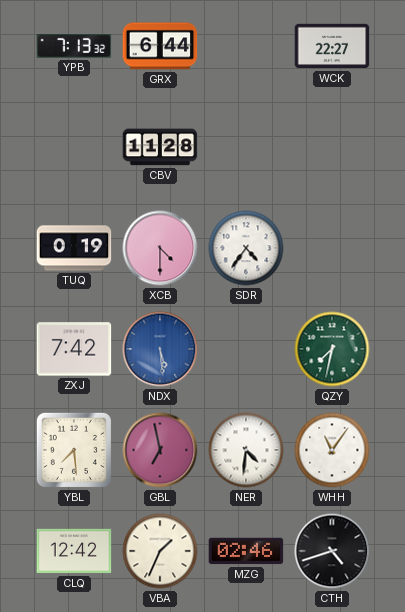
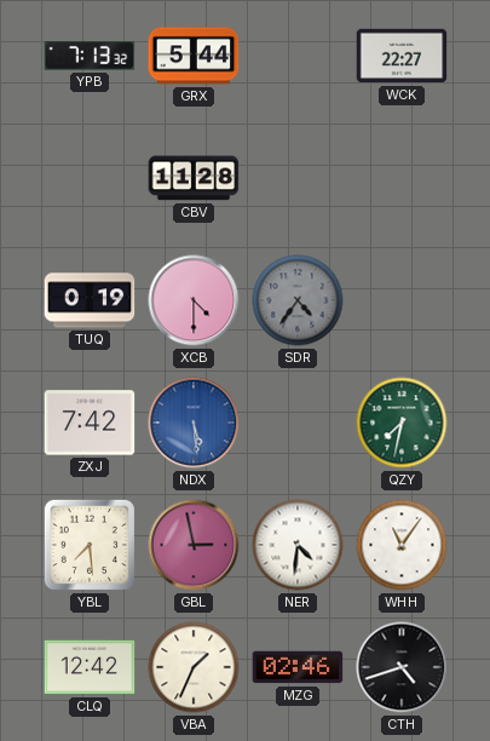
GRX: 6:44 -> 5:44
SDR dial: white -> grey
GBL: 6:58 -> 2:58
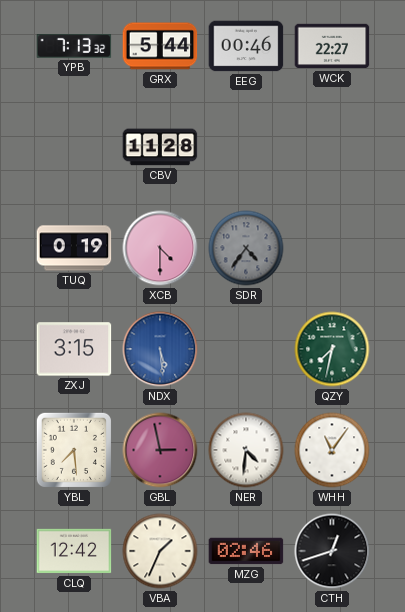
EEG: none -> 00:46
ZXJ: 7:42 -> 3:15
CTH: 4:42 -> 12:42
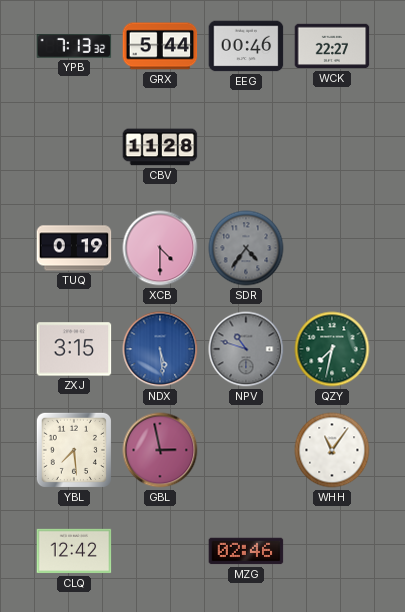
NPV: none -> 10:48
NER: 4:31 -> none
VBA: 1:34 -> none
CTH: 12:42 -> none
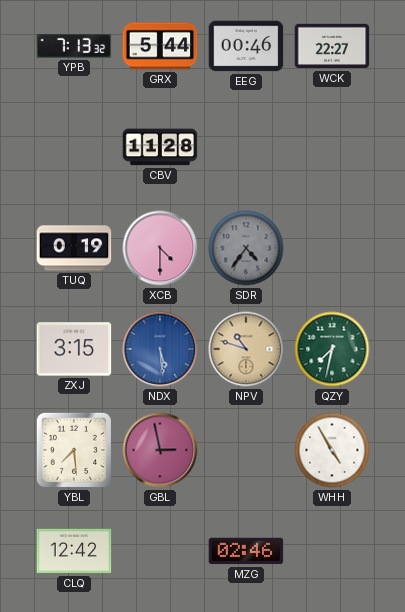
NPV dial: grey -> champagne
WHH: 11:06 -> 4:55
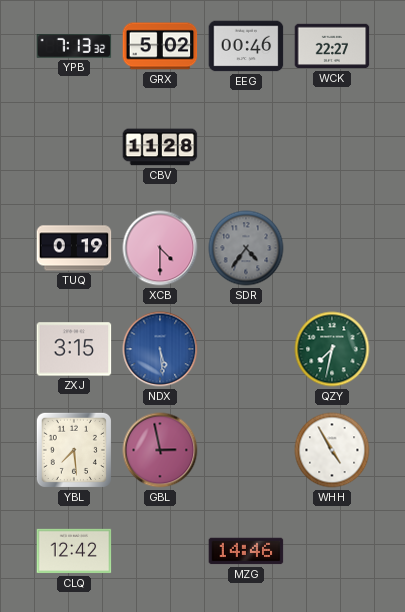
GRX: 5:44 -> 5:02
NPV: 10:48 -> none
MZG: 02:46 -> 14:46
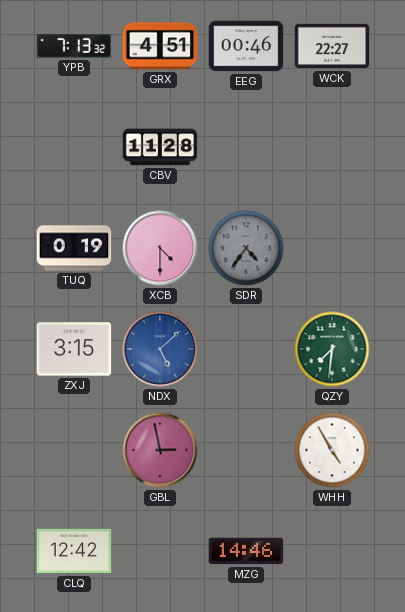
GRX: 5:02 -> 4:51
NDX: 5:29 -> 5:08
QZY: 7:32 -> 7:31
YBL: 7:29 -> none
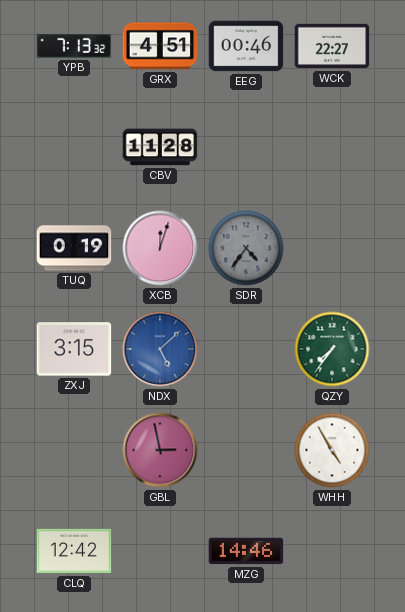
XCB: 4:30 -> 12:03
QZY: 7:31 -> 7:36
